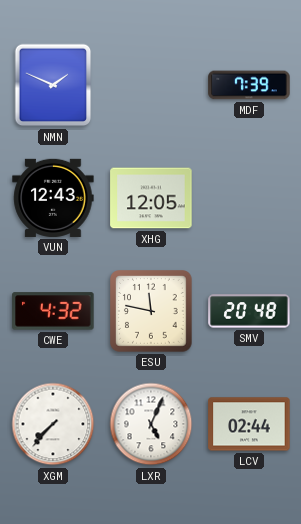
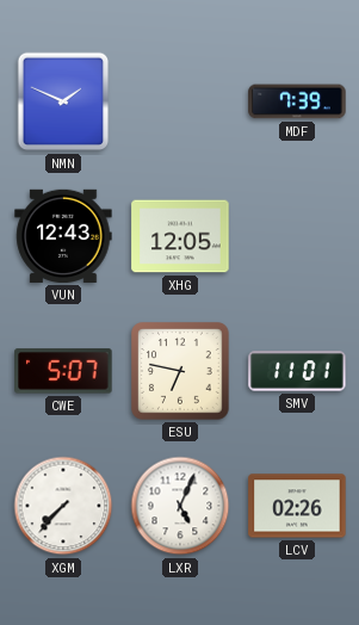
CWE: 4:32 -> 5:07
ESU: 11:47 -> 6:47
SMV: 20:48 -> 11:01
LCV: 02:44 -> 02:26
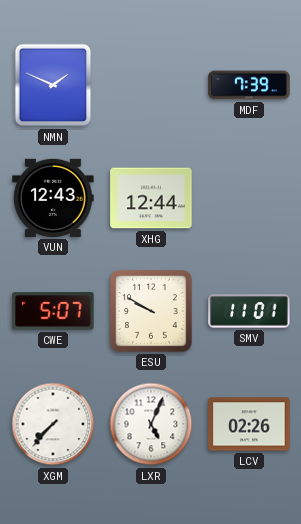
XHG: 12:05 -> 12:44
ESU: 6:47 -> 9:50
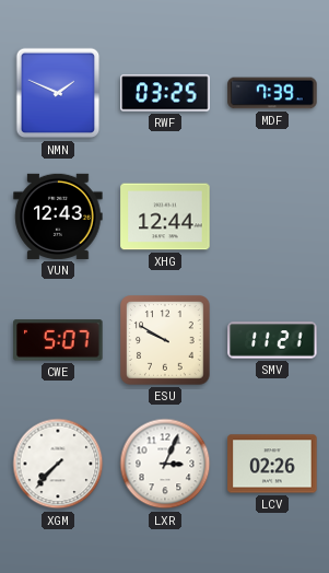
RWF: none -> 03:25
SMV: 11:01 -> 11:21
LXR: 5:04 -> 3:04
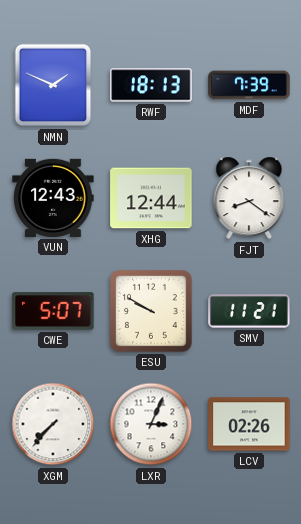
RWF: 03:25 -> 18:13
FJT: none -> 8:21
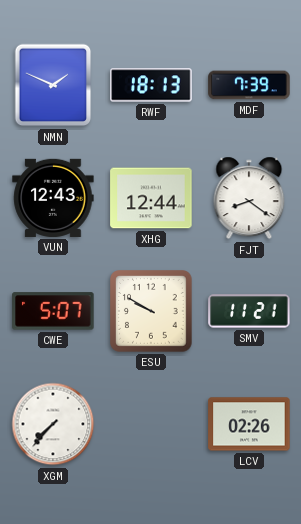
LXR: 3:04 -> none
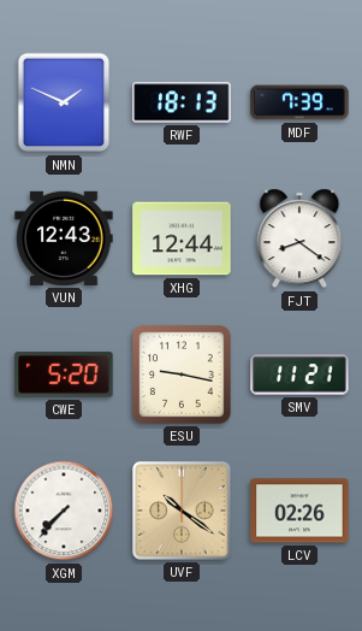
CWE: 5:07 -> 5:20
ESU: 9:50 -> 9:17
UVF: none -> 10:21
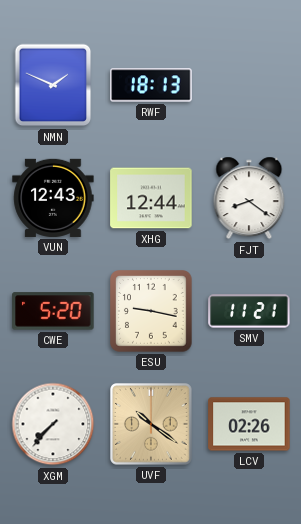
MDF: 7:39 -> none
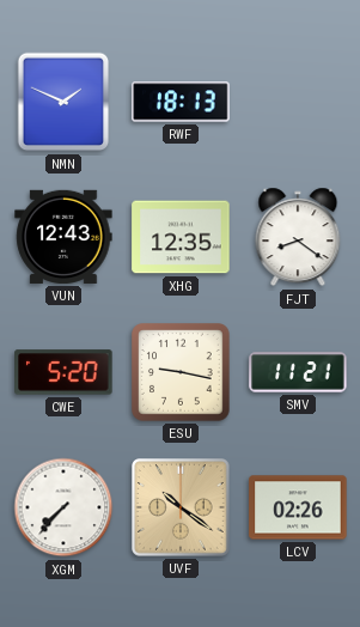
XHG: 12:44 -> 12:35
